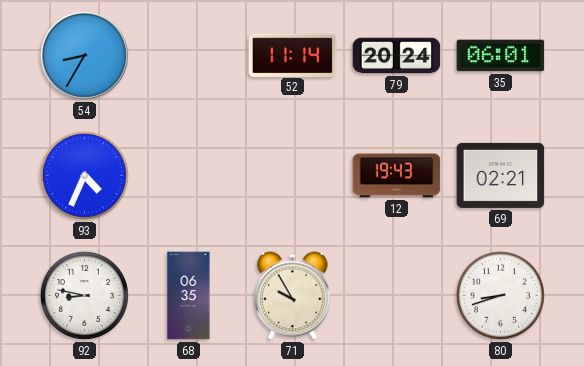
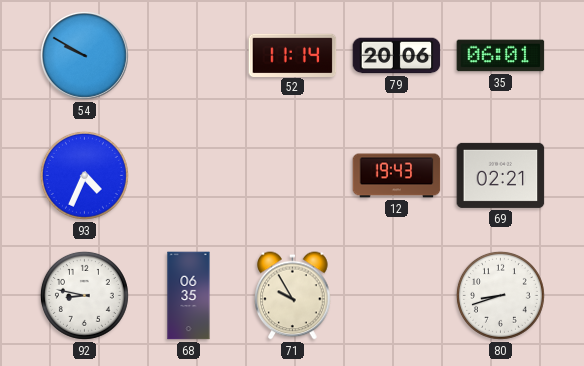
54: 8:35 -> 9:50
79: 20:24 -> 20:06
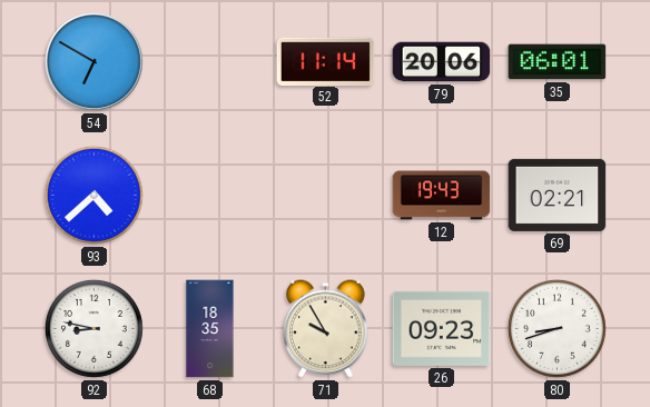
54: 9:50 -> 6:50
93: 4:34 -> 4:38
68: 06:35 -> 18:35
26: none -> 09:23
